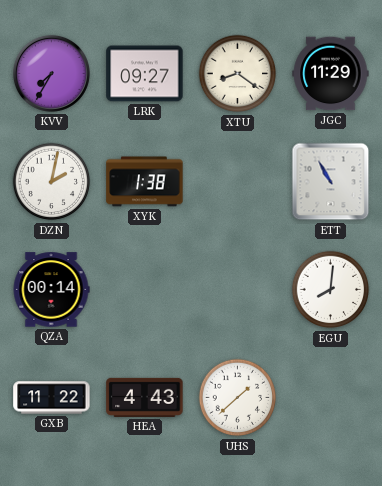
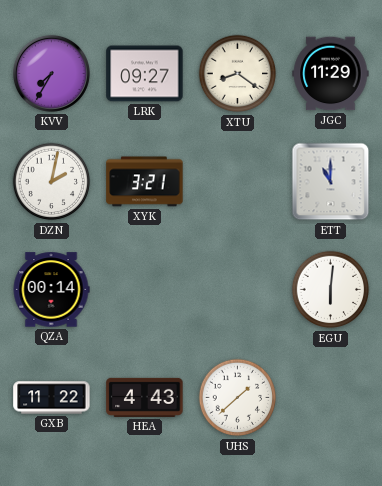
XYK: 1:38 -> 3:21
ETT: 10:55 -> 11:00
EGU: 8:01 -> 6:01
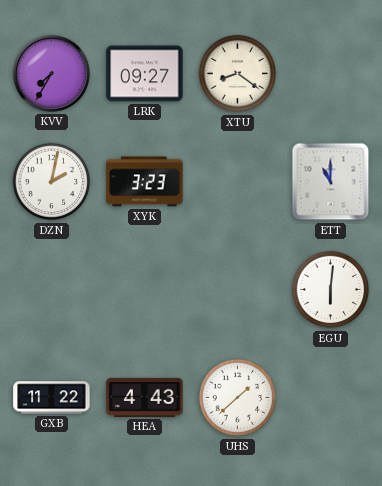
JGC: 11:29 -> none
XYK: 3:21 -> 3:23
QZA: 00:14 -> none
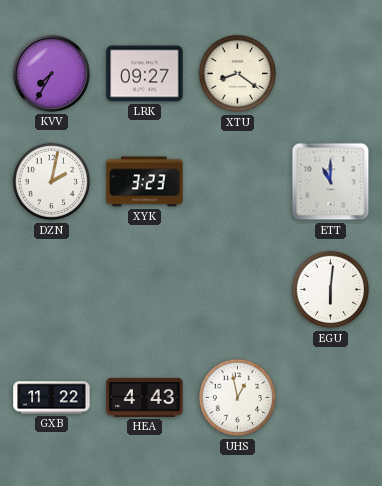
UHS: 1:38 -> 12:58
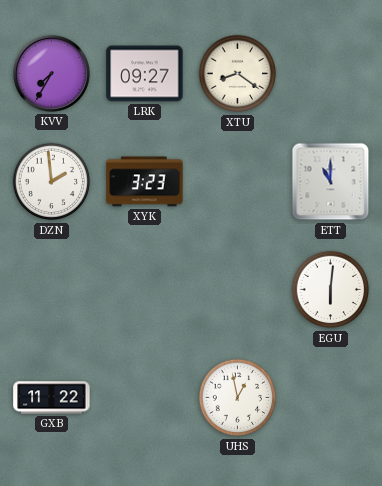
DZN: 2:02 -> 1:59
HEA: 4:43 -> none
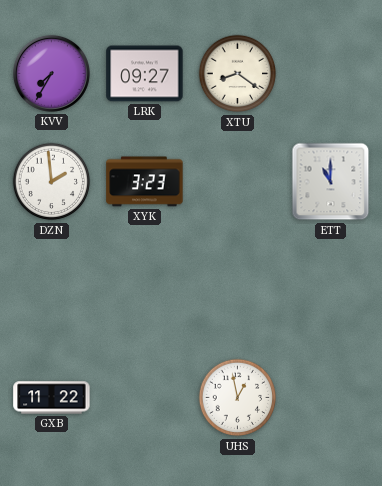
EGU: 6:01 -> none
